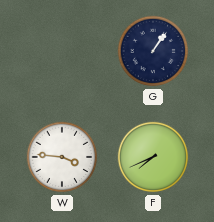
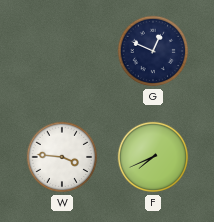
G: 1:06 -> 12:49
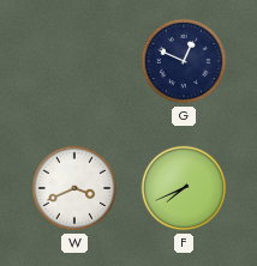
W: 3:46 -> 3:41
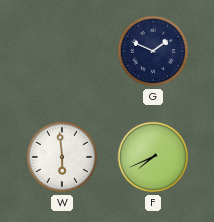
G: 12:49 -> 1:49
W: 3:41 -> 5:59
